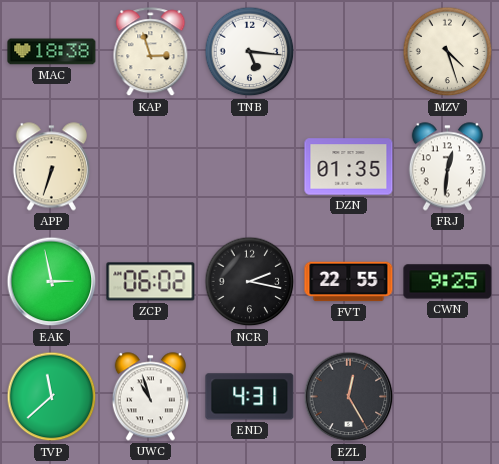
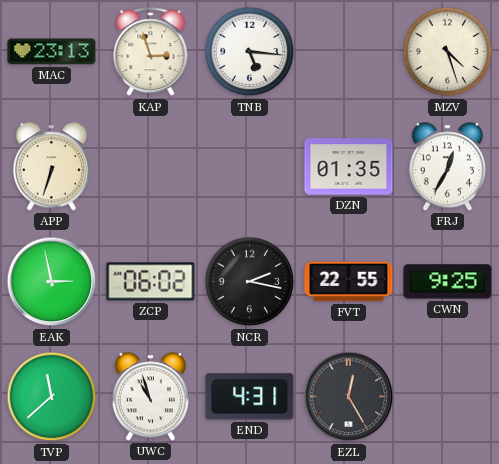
MAC: 18:38 -> 23:13
FRJ: 12:31 -> 12:35
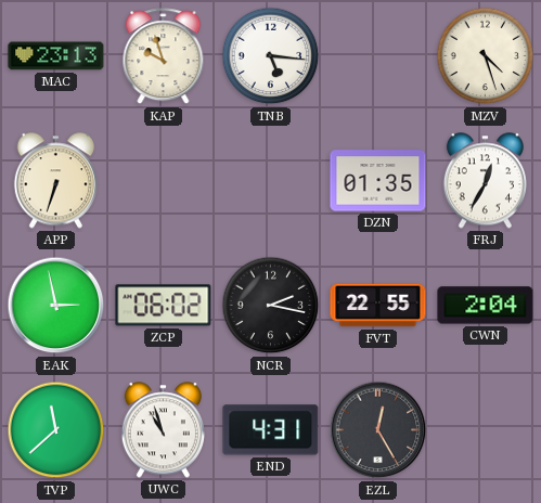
KAP: 2:57 -> 9:57
CWN: 9:25 -> 2:04
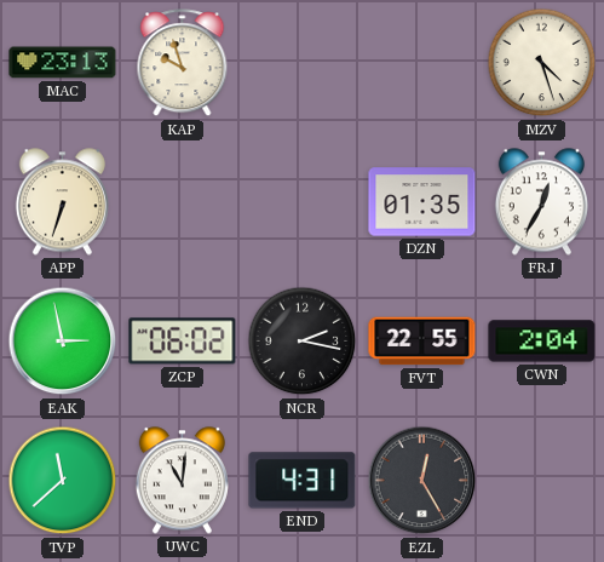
TNB: 5:16 -> none
UWC: 10:57 -> 11:01
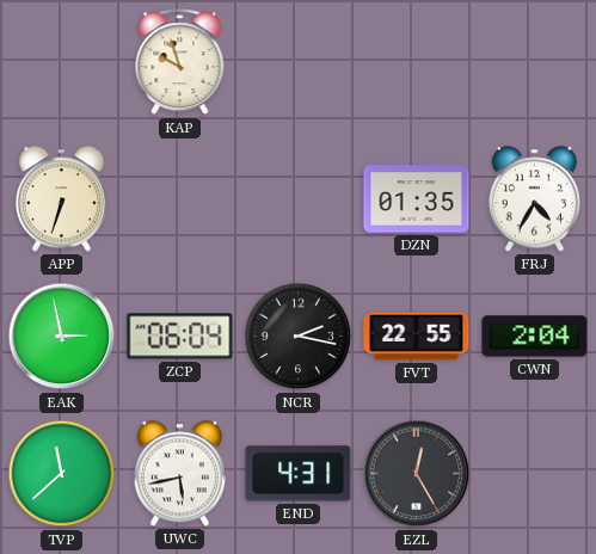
MAC: 23:13 -> none
MZV: 4:27 -> none
FRJ: 12:35 -> 4:35
ZCP: 06:02 -> 06:04
UWC: 11:01 -> 5:43
